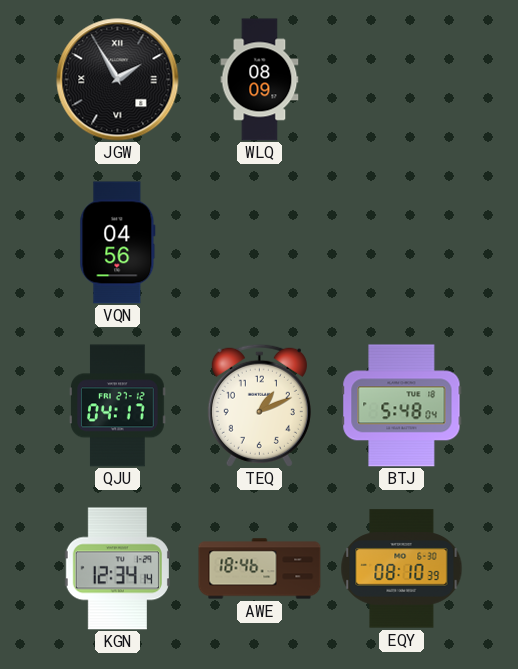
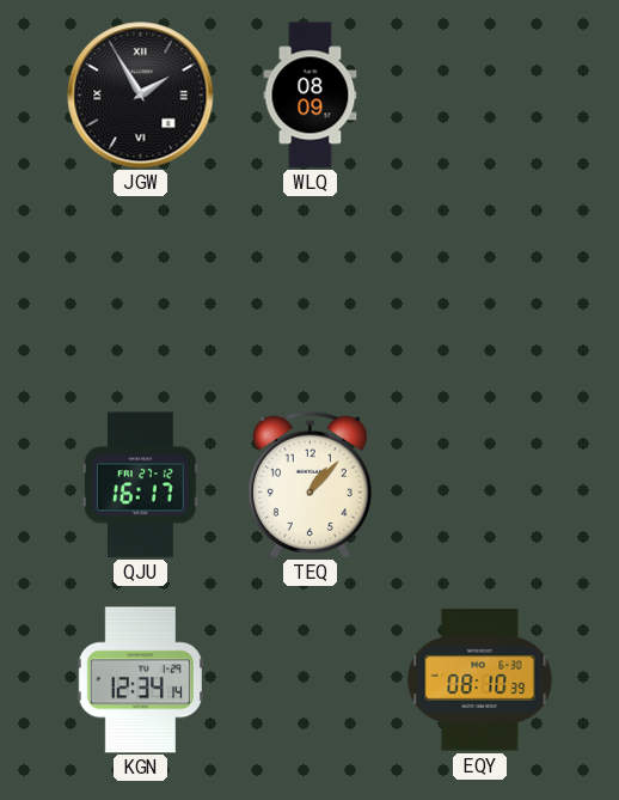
VQN: 04:56 -> none
QJU: 04:17 -> 16:17
TEQ: 1:11 -> 1:07
BTJ: 5:48 -> none
AWE: 18:46 -> none
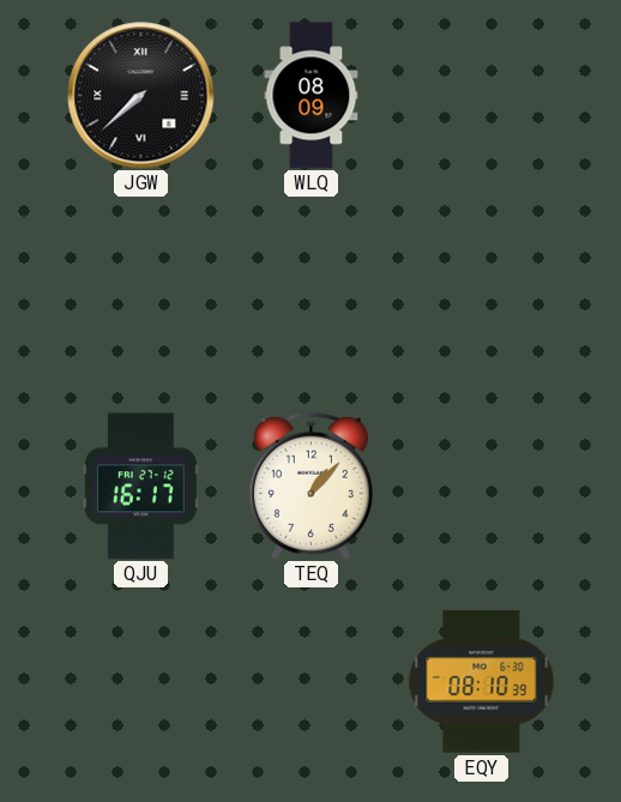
JGW: 1:55 -> 7:38
KGN: 12:34 -> none
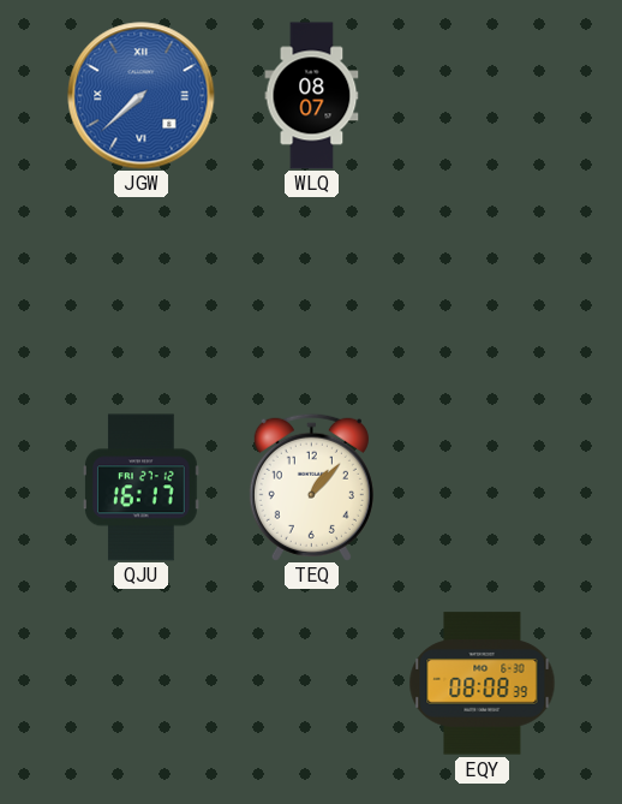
JGW dial: black -> blue
WLQ: 08:09 -> 08:07
EQY: 08:10 -> 08:08
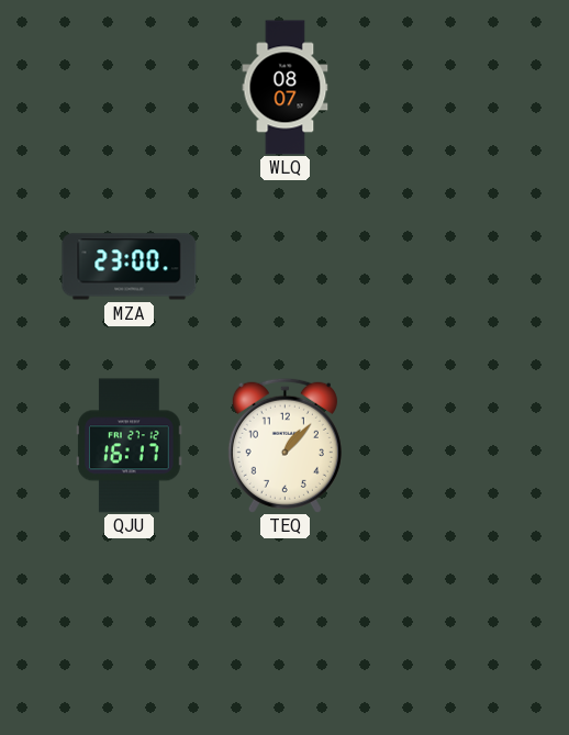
JGW: 7:38 -> none
MZA: none -> 23:00
EQY: 08:08 -> none
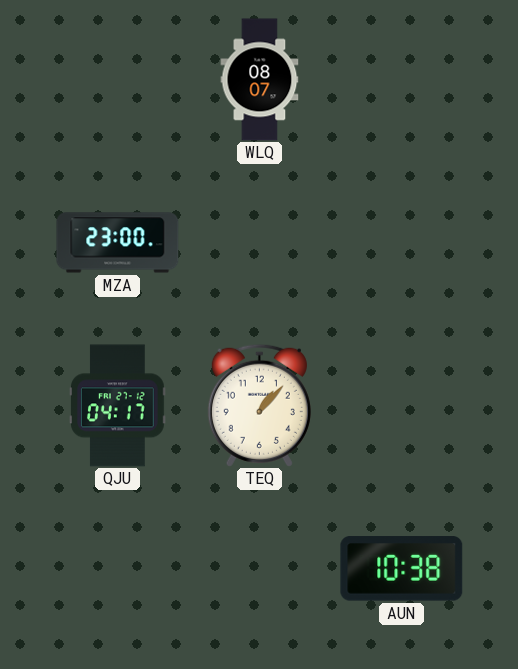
QJU: 16:17 -> 04:17
AUN: none -> 10:38
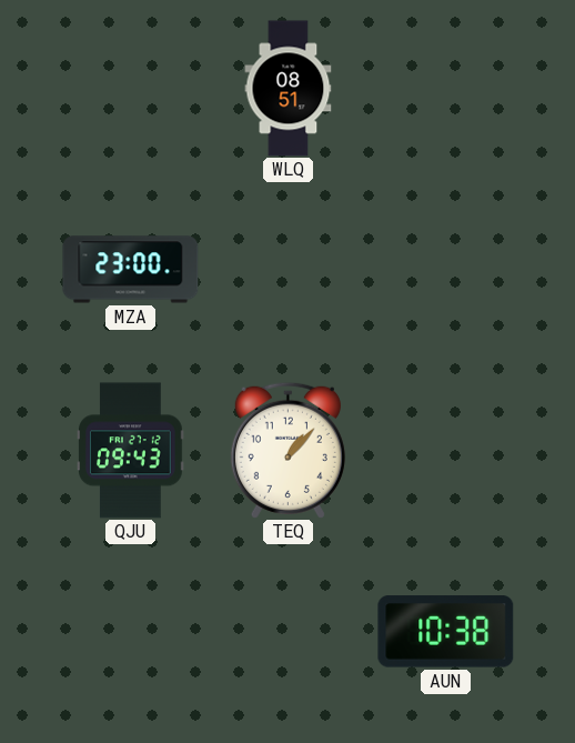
WLQ: 08:07 -> 08:51
QJU: 04:17 -> 09:43
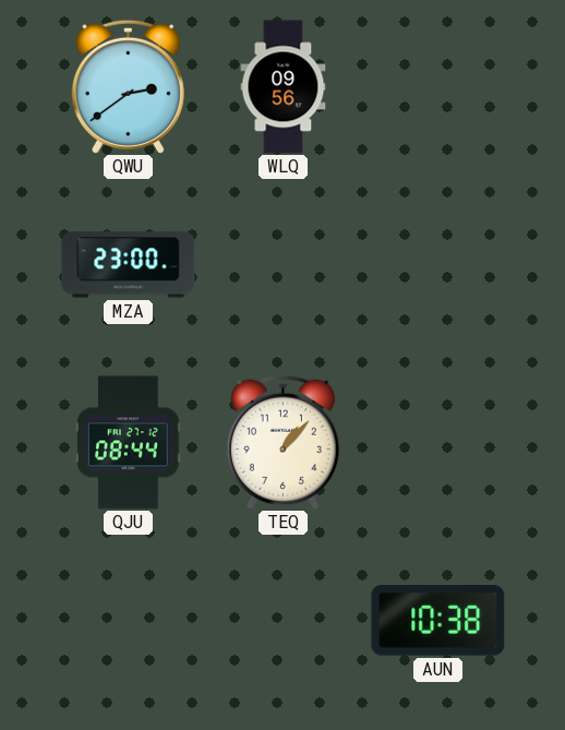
QWU: none -> 2:39
WLQ: 08:51 -> 09:56
QJU: 09:43 -> 08:44
